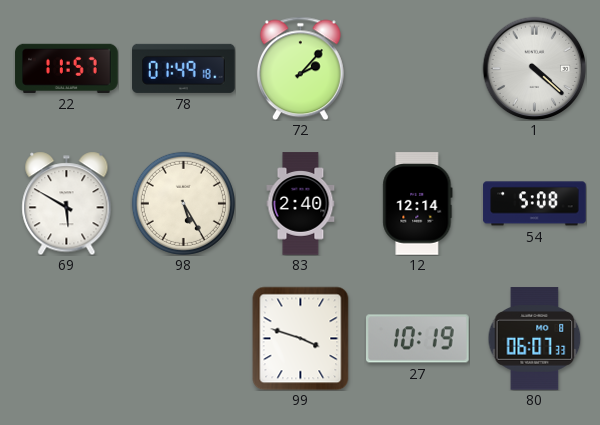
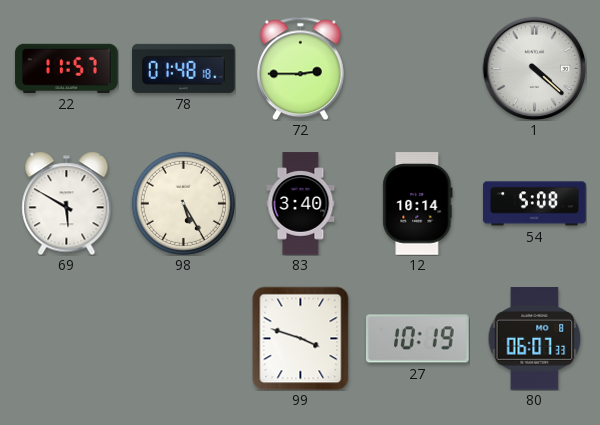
78: 01:49 -> 01:48
72: 2:07 -> 2:45
83: 2:40 -> 3:40
12: 12:14 -> 10:14
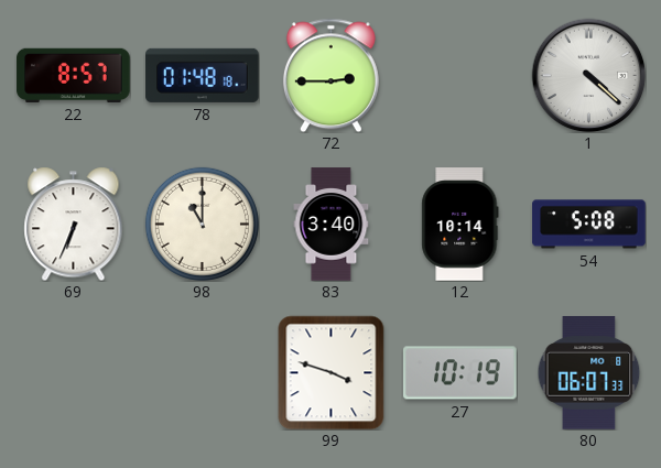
22: 11:57 -> 8:57
69: 5:50 -> 6:34
98: 5:25 -> 11:00
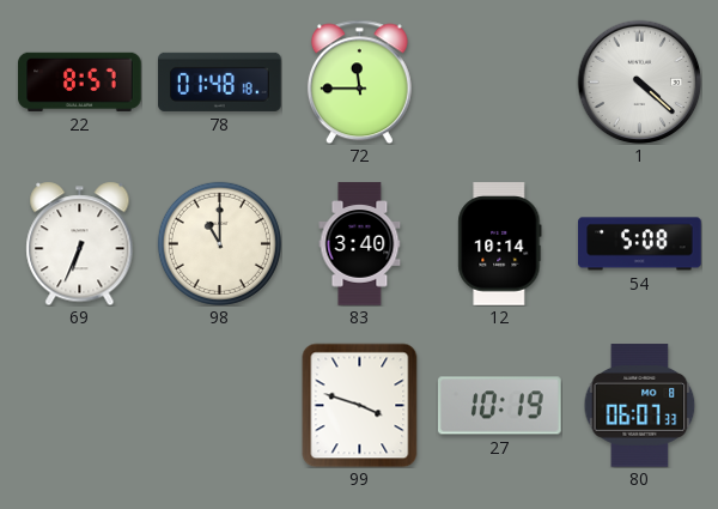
72: 2:45 -> 11:45
